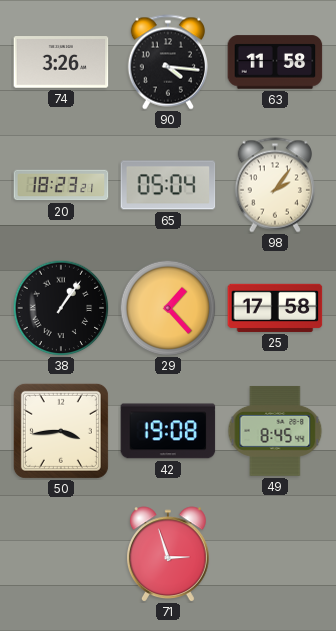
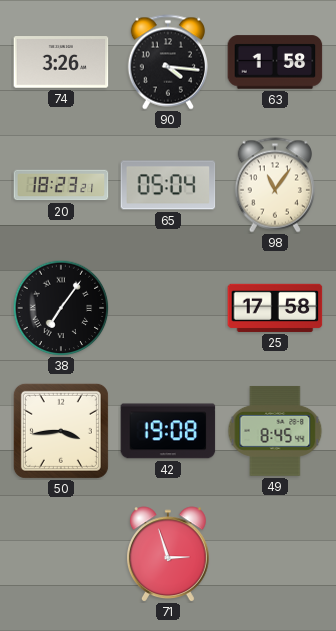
63: 11:58 -> 1:58
98: 2:06 -> 11:06
38: 1:06 -> 7:06
29: 1:23 -> none
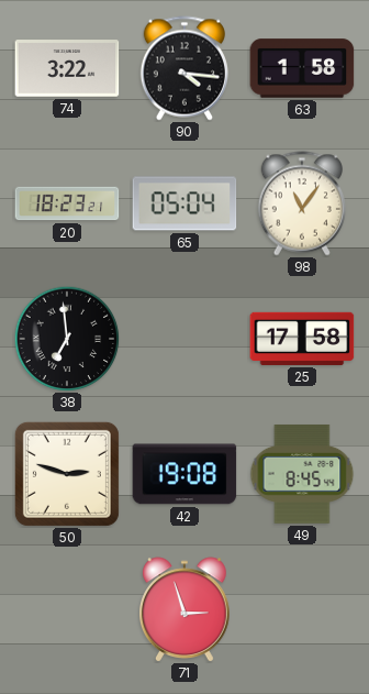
74: 3:26 -> 3:22
38: 7:06 -> 6:59
50: 3:44 -> 2:48
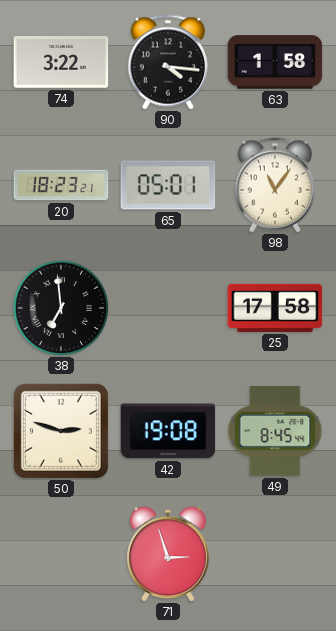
65: 05:04 -> 05:01
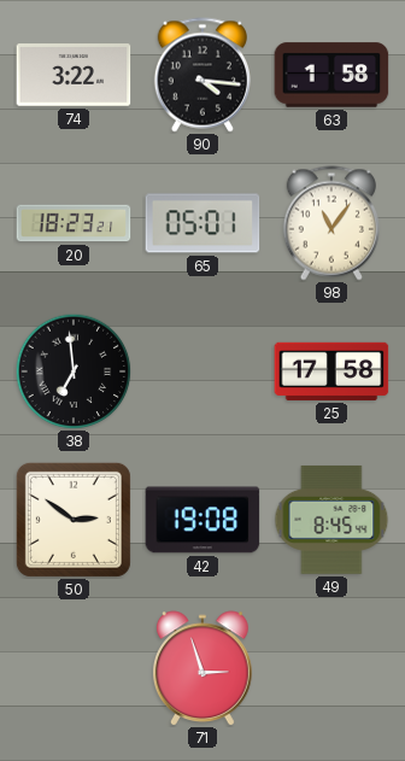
50: 2:48 -> 2:51
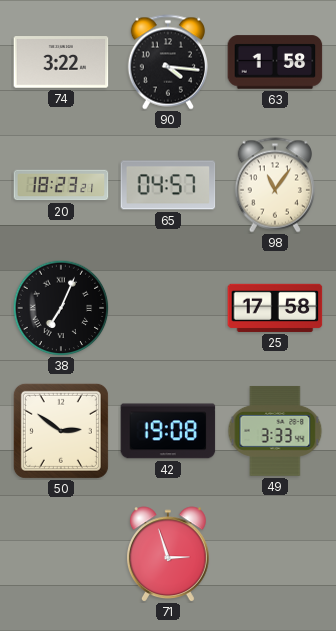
65: 05:01 -> 04:57
38: 6:59 -> 7:04
49: 8:45 -> 3:33
